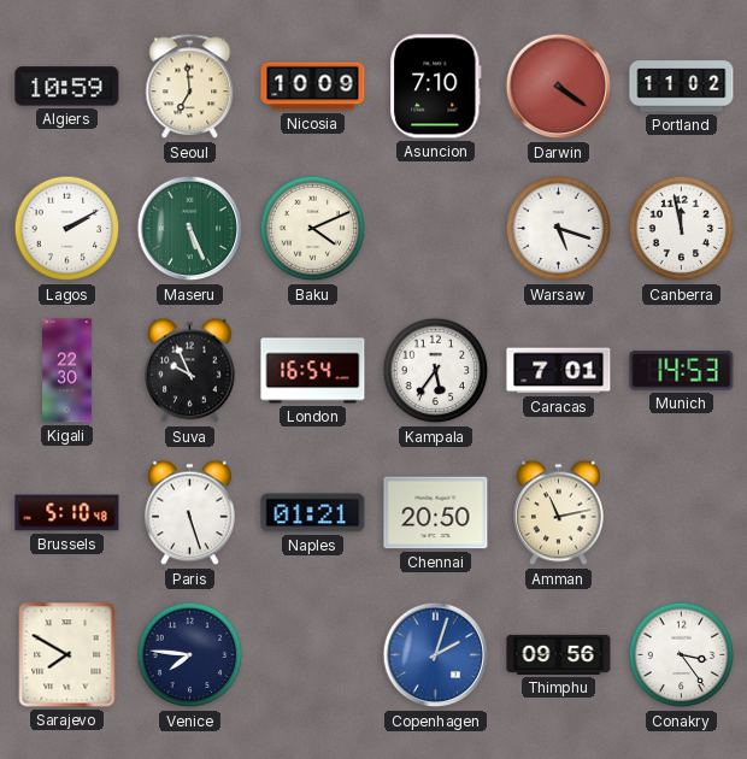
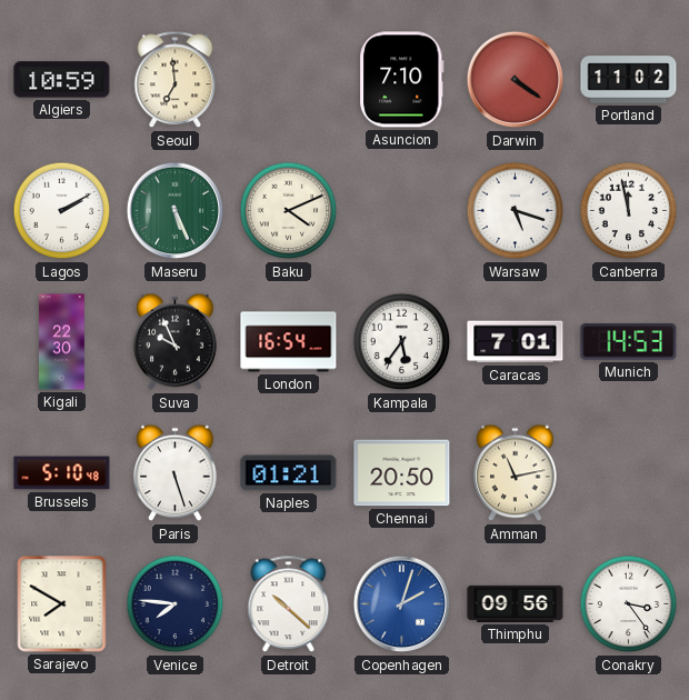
Nicosia: 10:09 -> none
Detroit: none -> 10:22
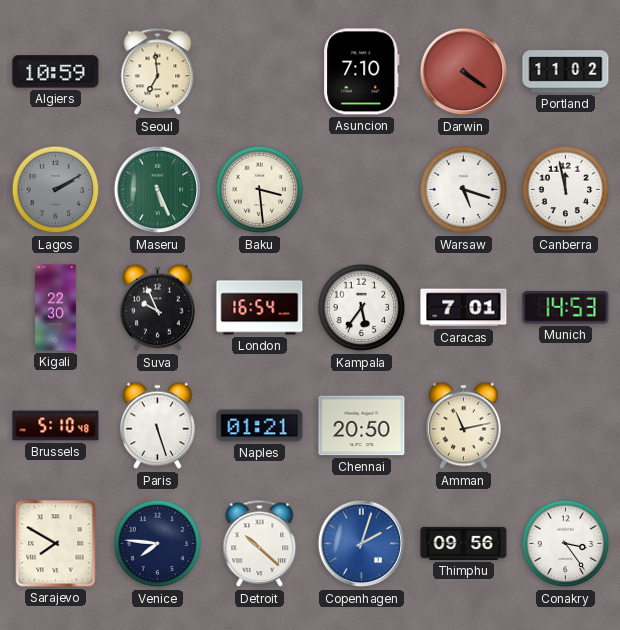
Lagos dial: white -> grey
Baku: 4:11 -> 3:29
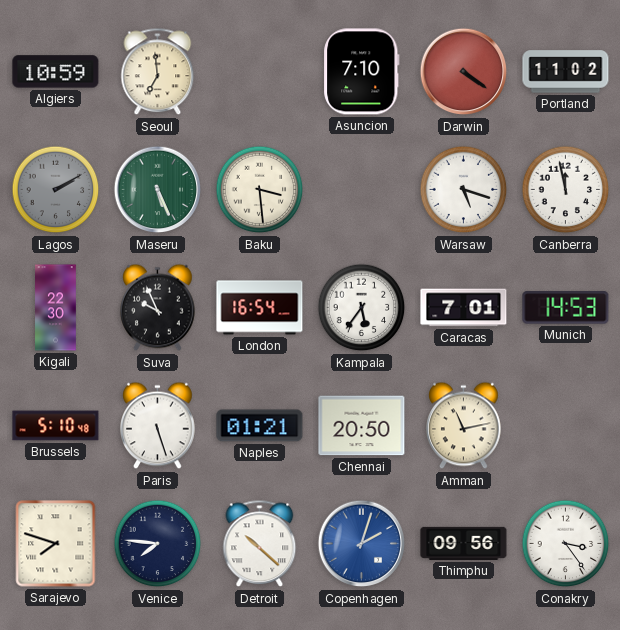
Sarajevo: 7:50 -> 7:48
